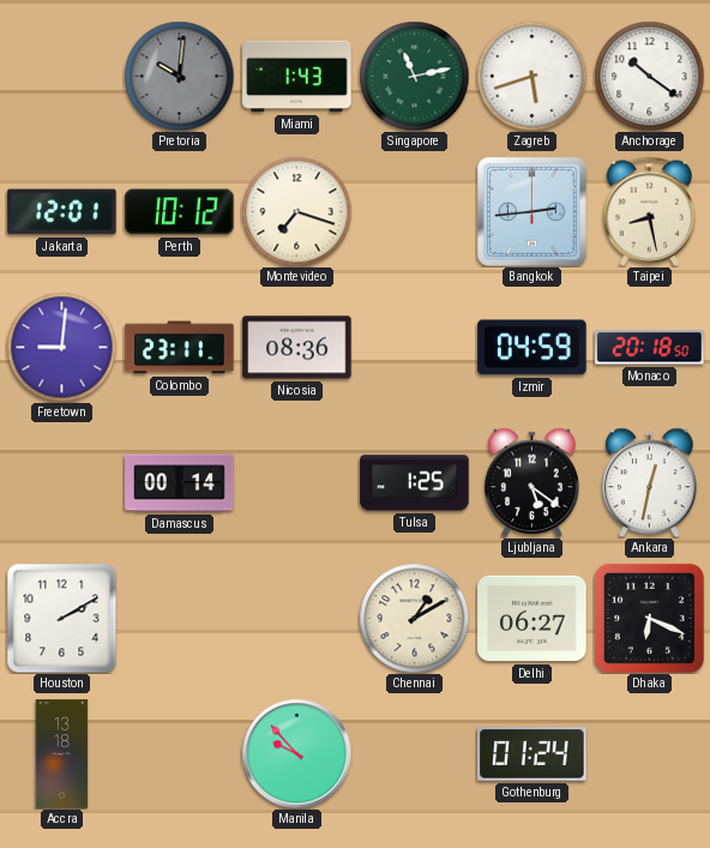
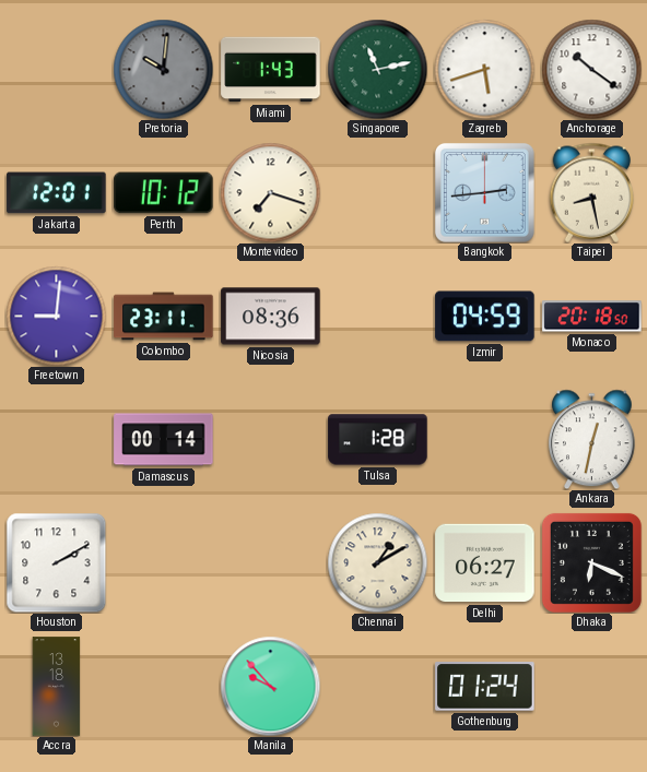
Tulsa: 1:25 -> 1:28
Ljubljana: 5:21 -> none
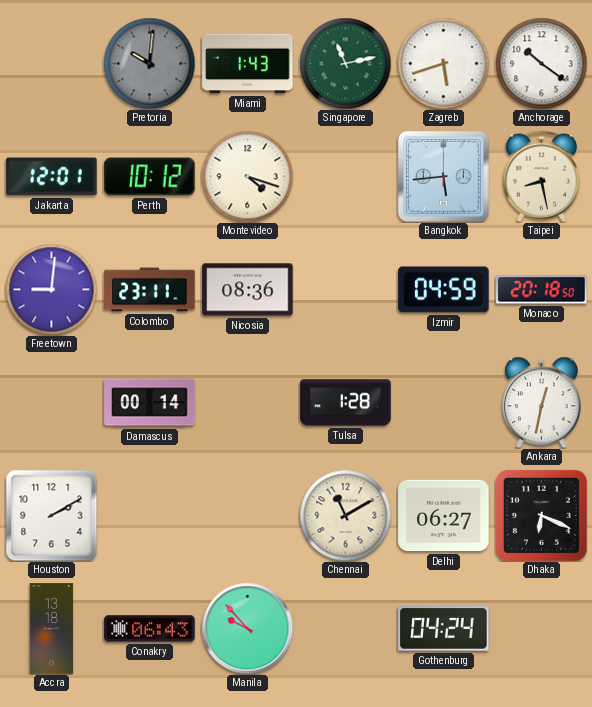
Montevideo: 7:18 -> 4:18
Bangkok: 2:44 -> 5:44
Chennai: 1:10 -> 11:10
Conakry: none -> 06:43
Gothenburg: 01:24 -> 04:24
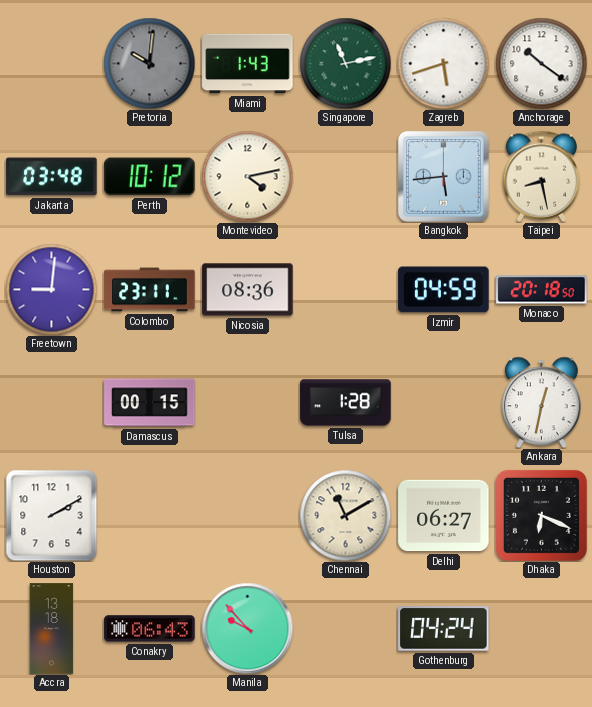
Jakarta: 12:01 -> 03:48
Montevideo: 4:18 -> 4:13
Damascus: 00:14 -> 00:15
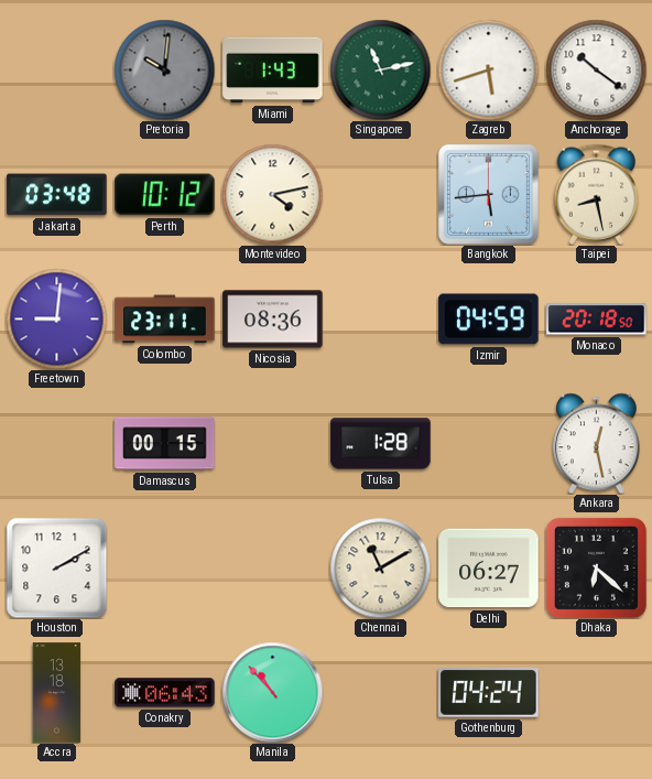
Ankara: 12:32 -> 12:28
Dhaka: 6:19 -> 6:22
Manila: 9:53 -> 10:53
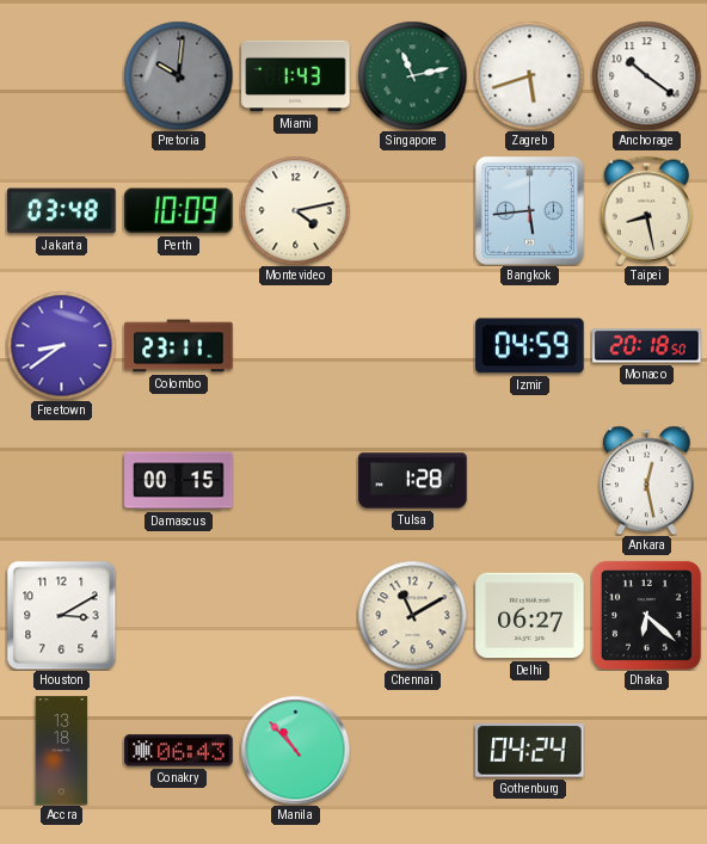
Perth: 10:12 -> 10:09
Freetown: 9:01 -> 8:39
Nicosia: 08:36 -> none
Houston: 2:10 -> 3:10
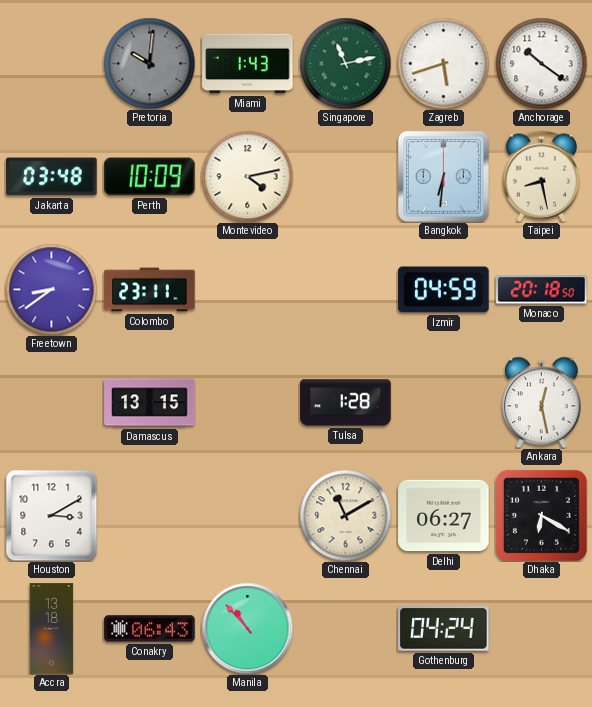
Bangkok: 5:44 -> 6:31
Damascus: 00:15 -> 13:15
Dhaka: 6:22 -> 6:20
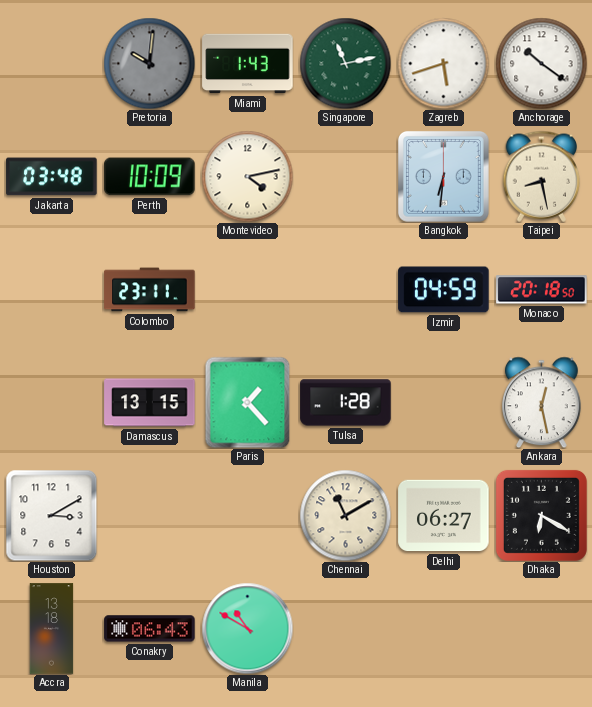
Freetown: 8:39 -> none
Paris: none -> 1:23
Manila: 10:53 -> 10:50
Gothenburg: 04:24 -> none
